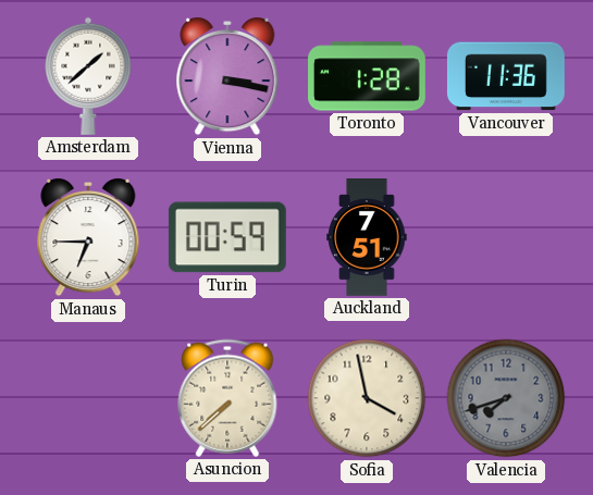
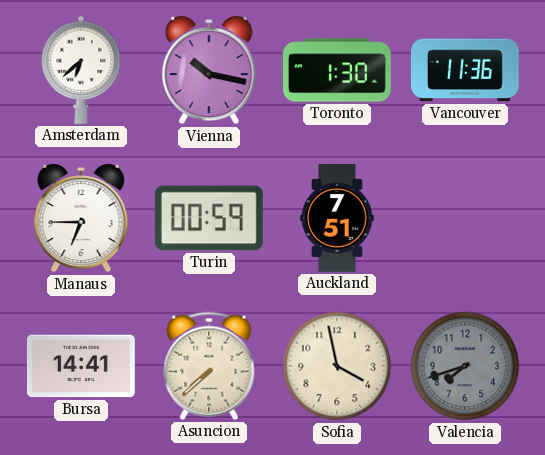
Amsterdam: 1:38 -> 6:38
Vienna: 3:17 -> 10:17
Toronto: 1:28 -> 1:30
Bursa: none -> 14:41
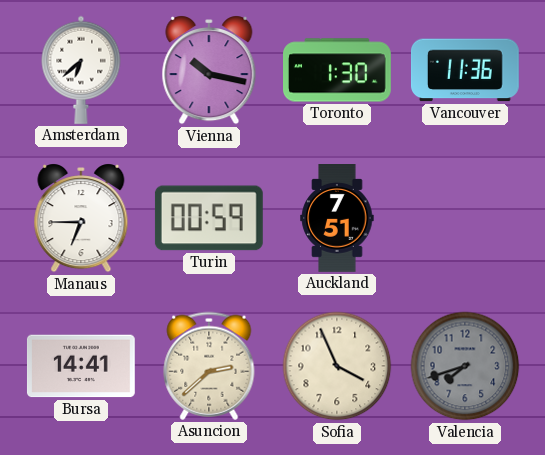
Asuncion: 7:38 -> 2:38
Sofia: 3:58 -> 3:56
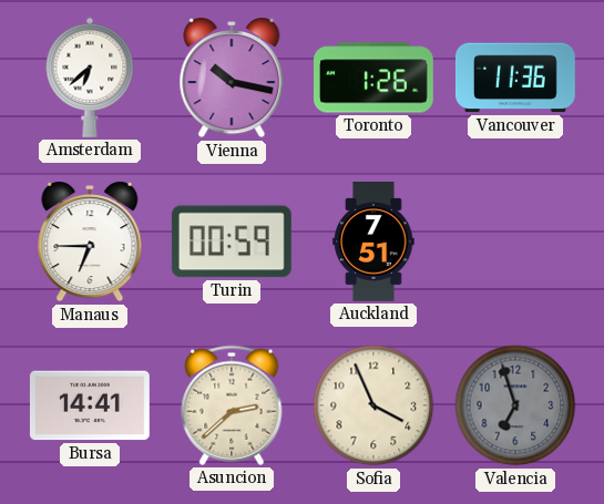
Toronto: 1:30 -> 1:26
Valencia: 7:42 -> 6:57
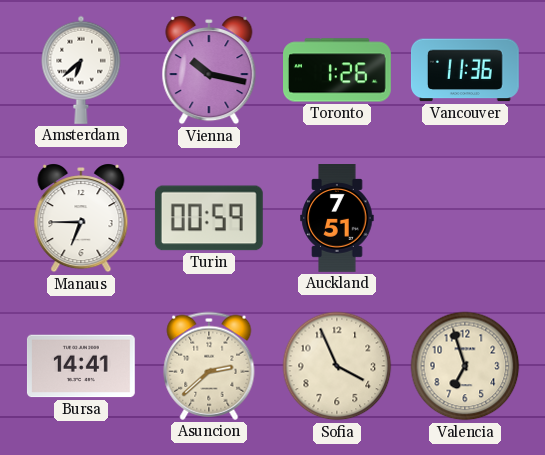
Valencia dial: grey -> cream
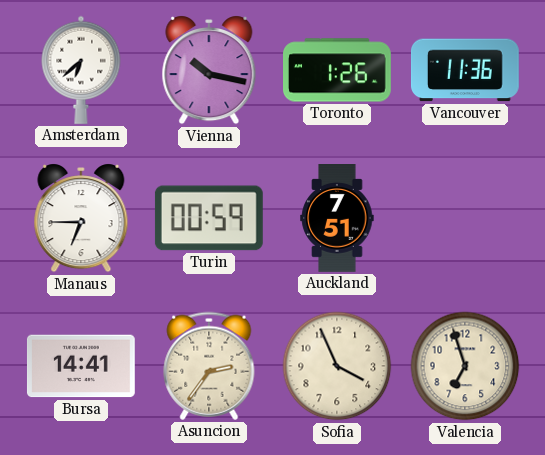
Asuncion: 2:38 -> 2:36
